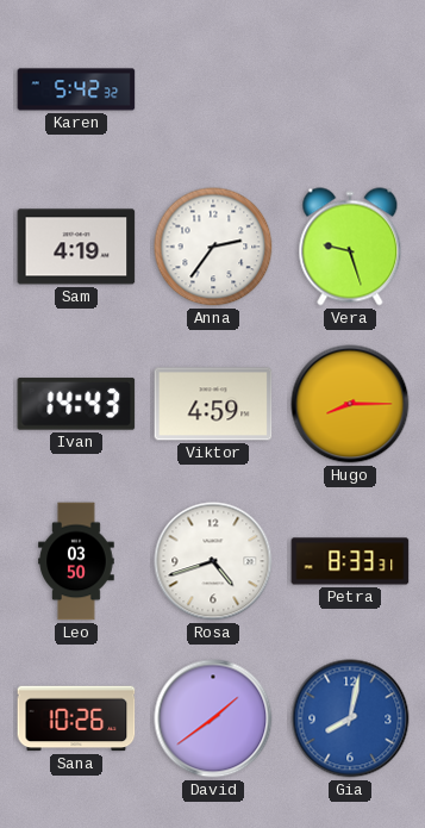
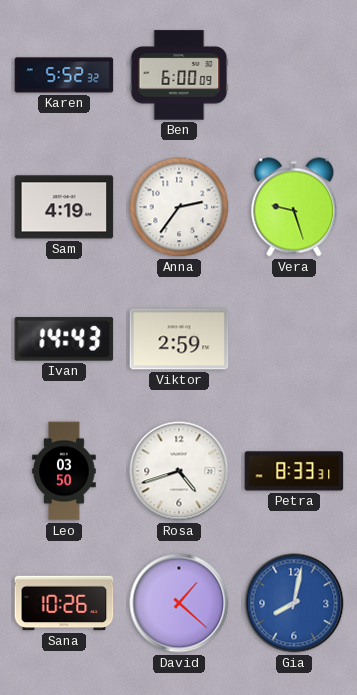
Karen: 5:42 -> 5:52
Ben: none -> 6:00
Viktor: 4:59 -> 2:59
Hugo: 8:15 -> none
David: 1:39 -> 1:22
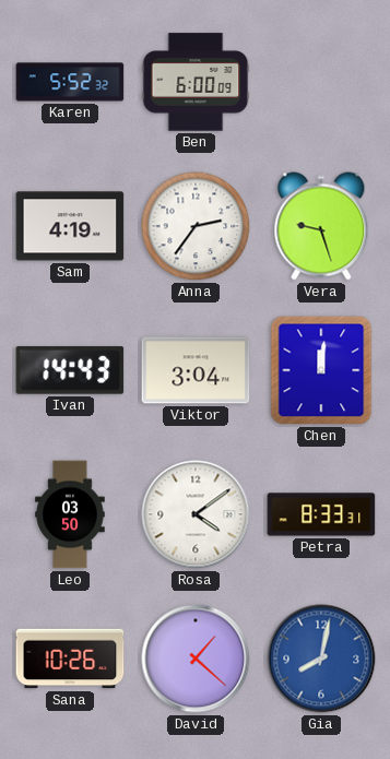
Viktor: 2:59 -> 3:04
Chen: none -> 12:01
Rosa: 4:42 -> 4:09
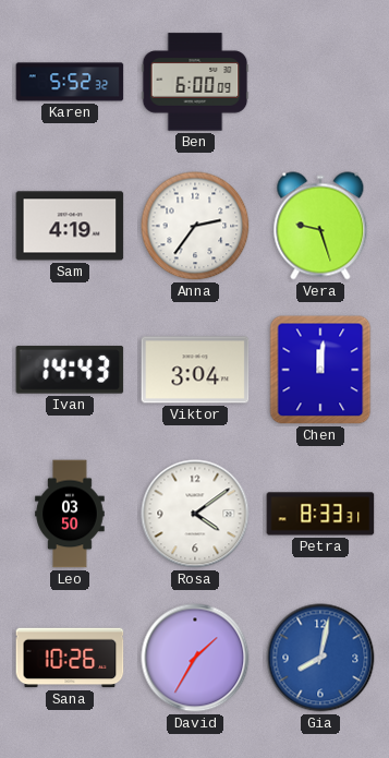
David: 1:22 -> 1:35
